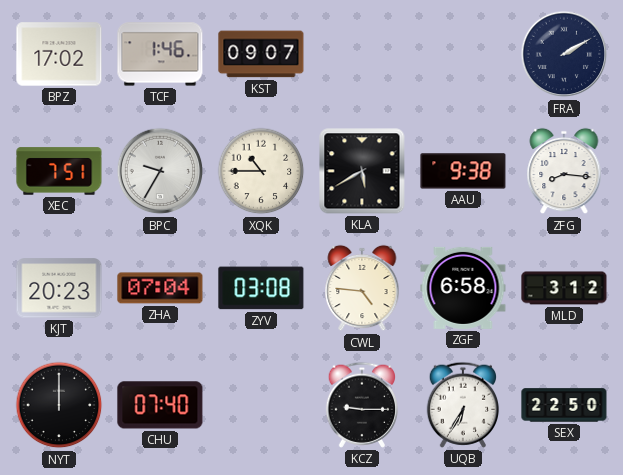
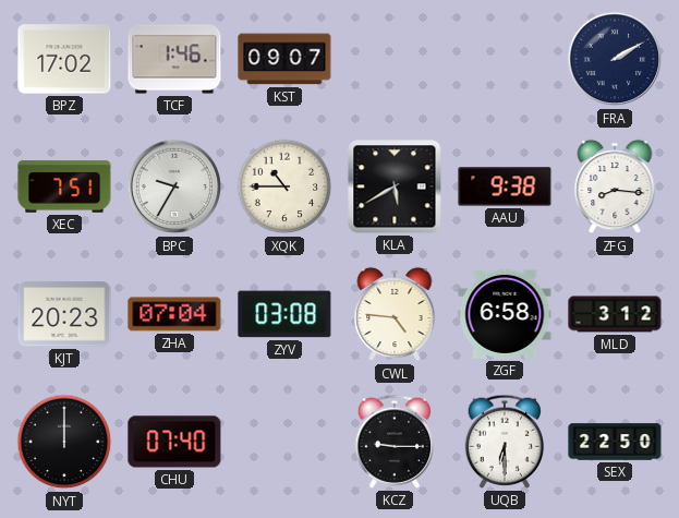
UQB: 6:35 -> 6:30
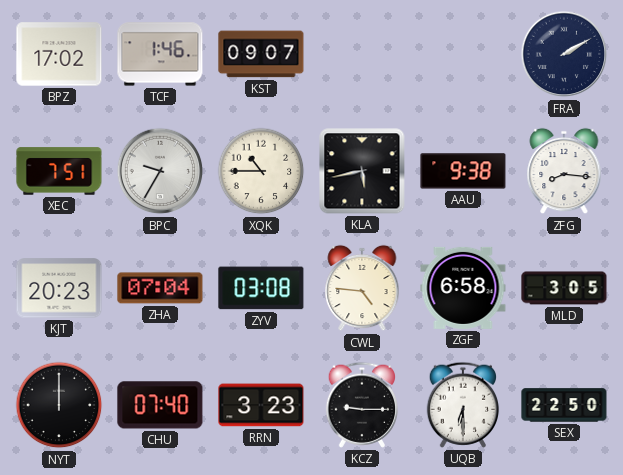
KLA: 5:40 -> 5:43
MLD: 3:12 -> 3:05
RRN: none -> 3:23
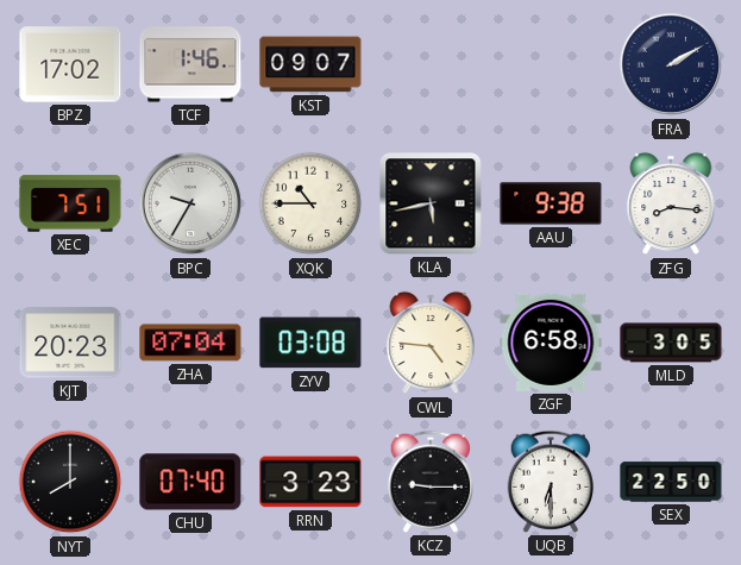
NYT: 12:00 -> 8:00
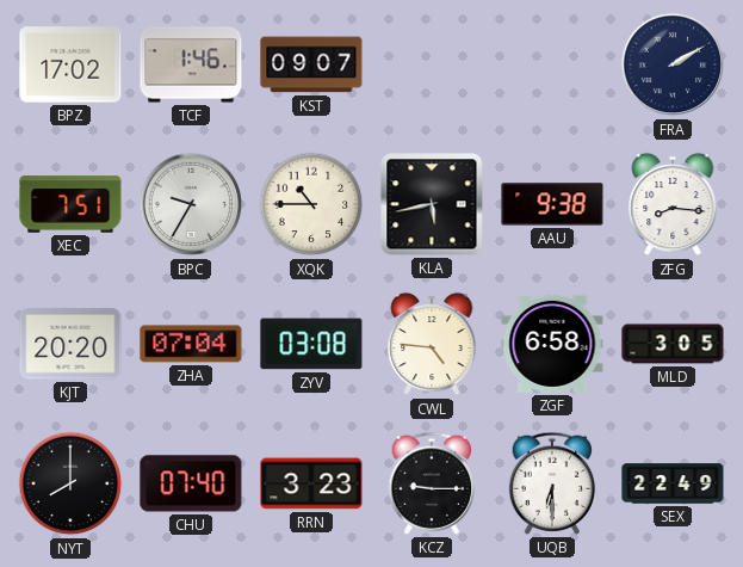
KJT: 20:23 -> 20:20
SEX: 22:50 -> 22:49
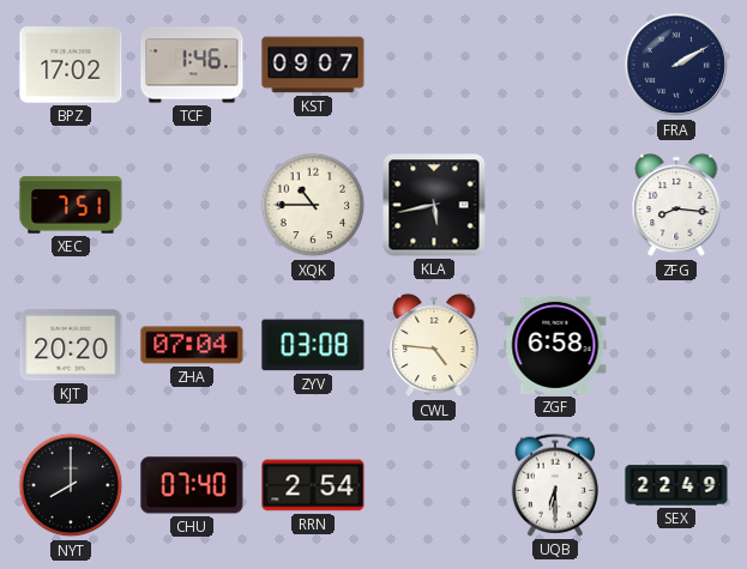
BPC: 9:35 -> none
AAU: 9:38 -> none
MLD: 3:05 -> none
RRN: 3:23 -> 2:54
KCZ: 9:15 -> none
